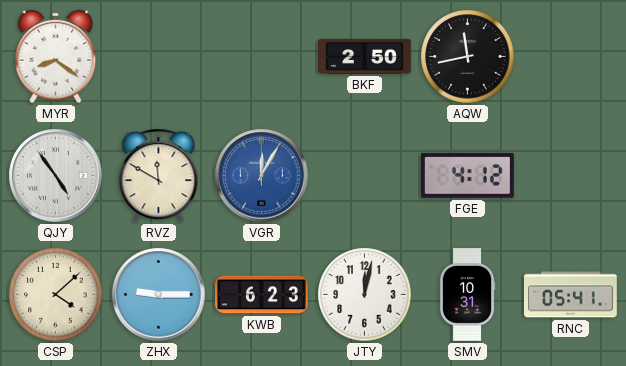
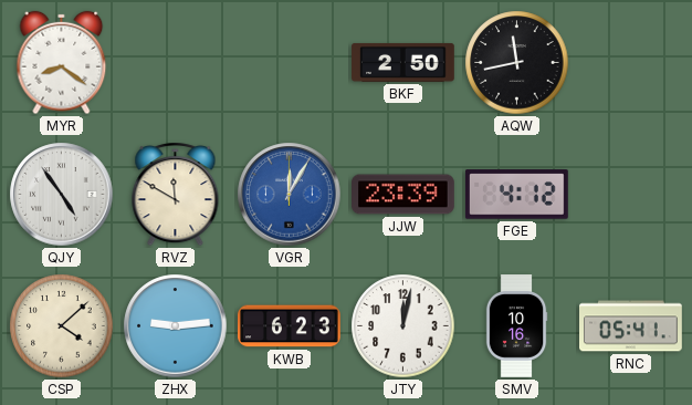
JJW: none -> 23:39
ZHX: 9:15 -> 9:14
SMV: 10:31 -> 10:16
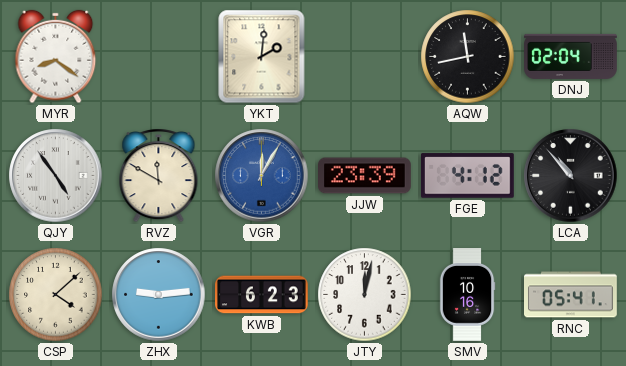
YKT: none -> 2:01
BKF: 2:50 -> none
DNJ: none -> 02:04
LCA: none -> 10:53
